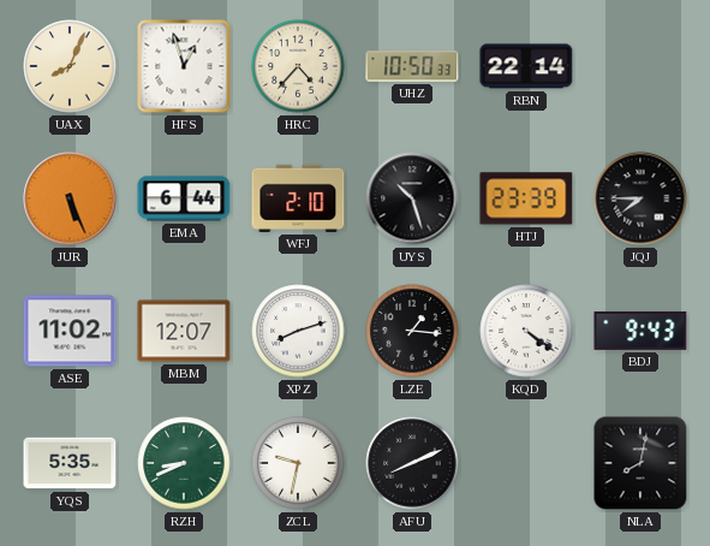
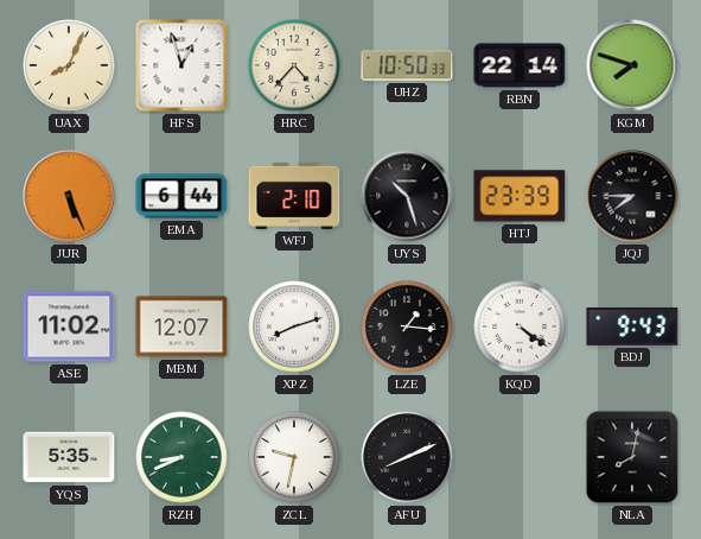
KGM: none -> 7:48
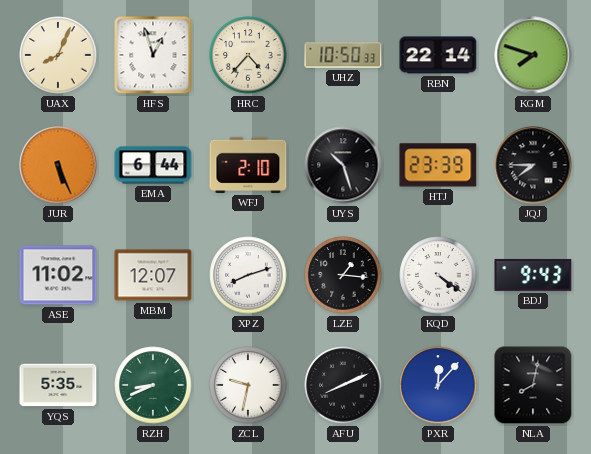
PXR: none -> 12:07
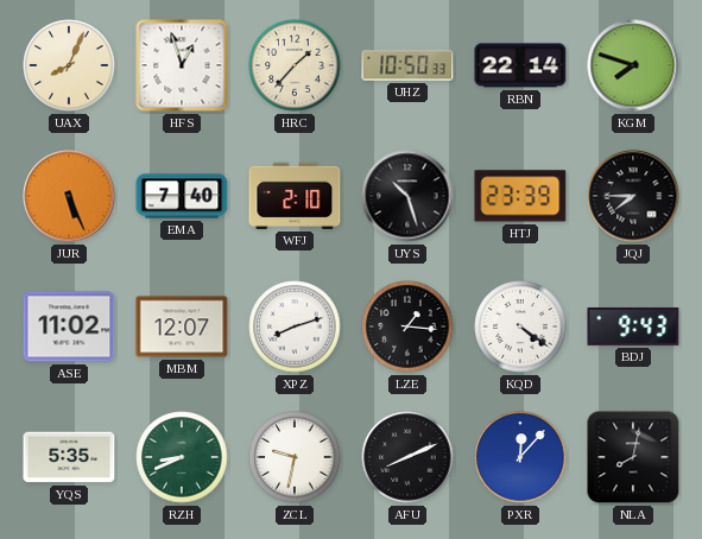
HRC: 4:37 -> 1:37
EMA: 6:44 -> 7:40
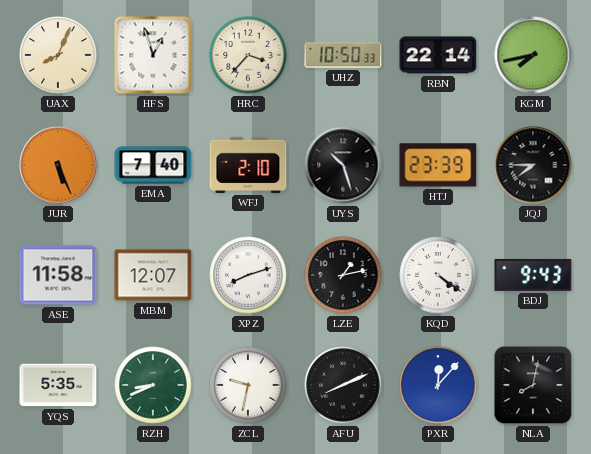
HRC: 1:37 -> 3:37
KGM: 7:48 -> 7:43
ASE: 11:02 -> 11:58
LZE: 1:16 -> 1:13
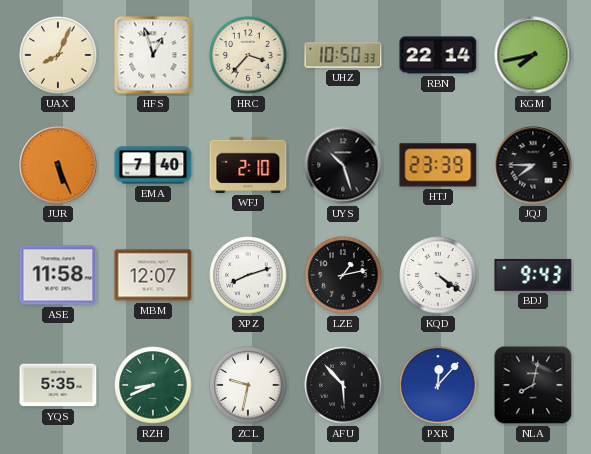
AFU: 8:11 -> 5:53
